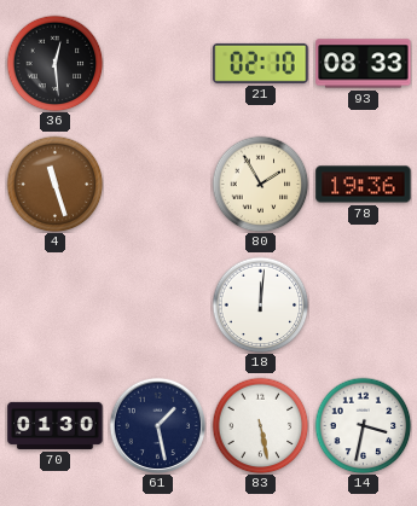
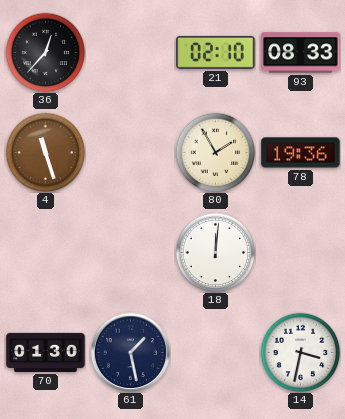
36: 12:29 -> 12:37
83: 5:28 -> none
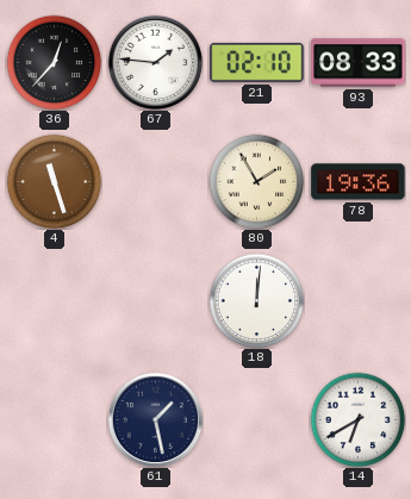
67: none -> 1:46
70: 01:30 -> none
14: 3:32 -> 6:40
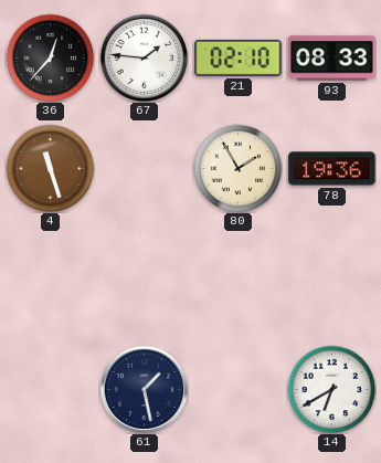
18: 12:01 -> none
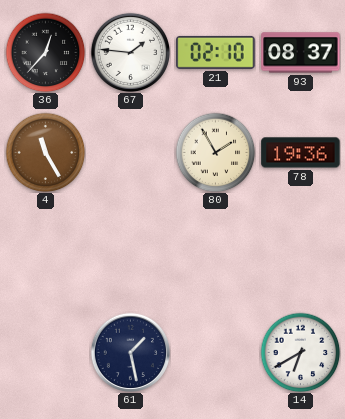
93: 08:33 -> 08:37
4: 11:27 -> 11:25
